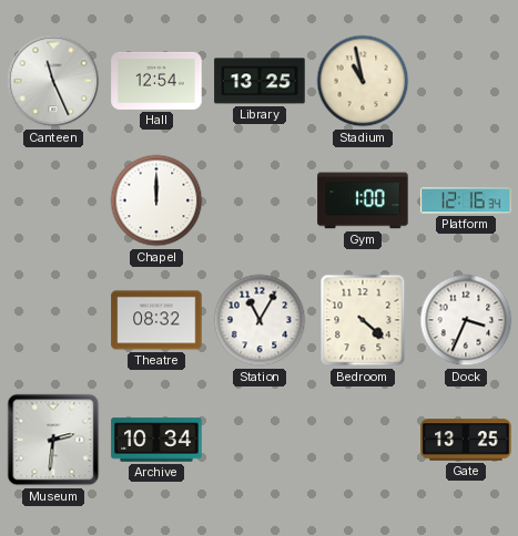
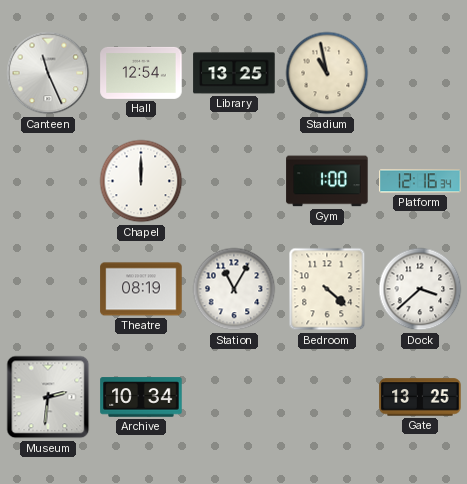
Theatre: 08:32 -> 08:19
Dock: 3:34 -> 3:38
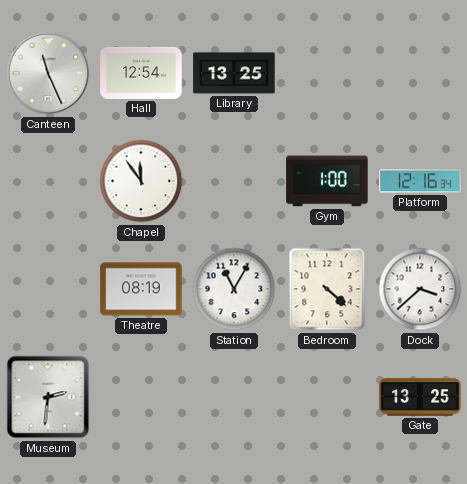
Stadium: 10:58 -> none
Chapel: 12:00 -> 11:54
Archive: 10:34 -> none
